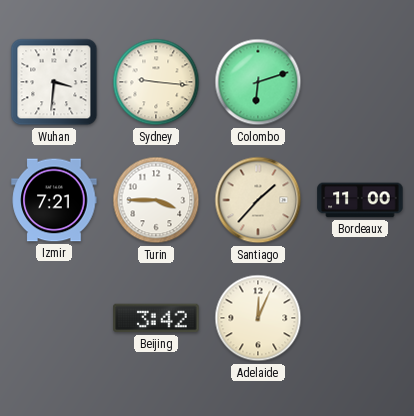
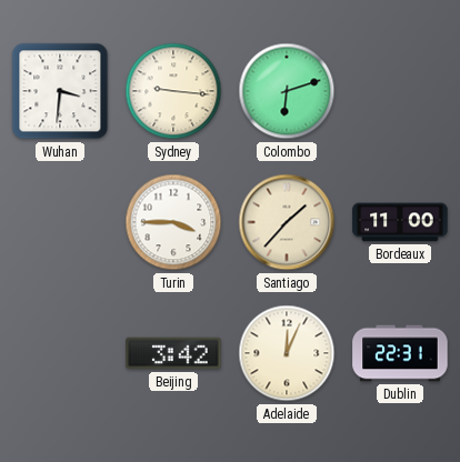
Izmir: 7:21 -> none
Dublin: none -> 22:31
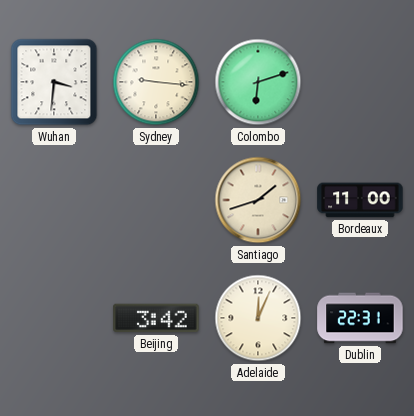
Turin: 3:45 -> none
Santiago: 1:37 -> 1:42
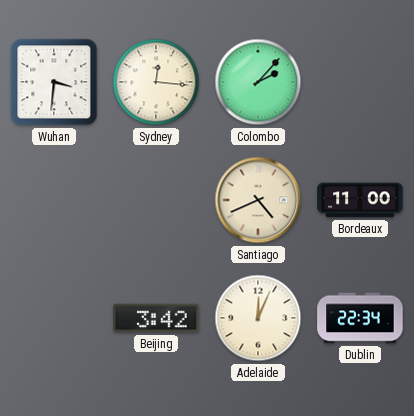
Sydney: 9:16 -> 12:16
Colombo: 6:12 -> 2:07
Santiago: 1:42 -> 4:41
Dublin: 22:31 -> 22:34
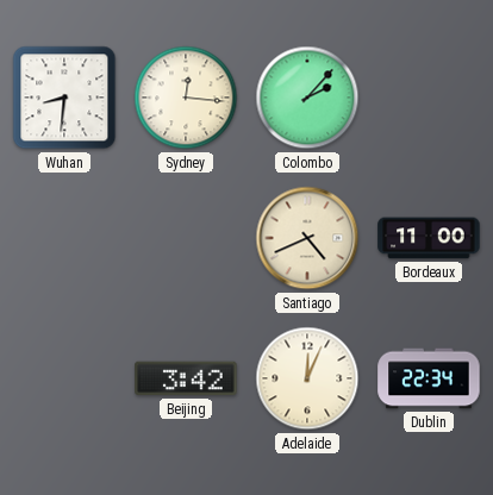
Wuhan: 3:31 -> 8:31
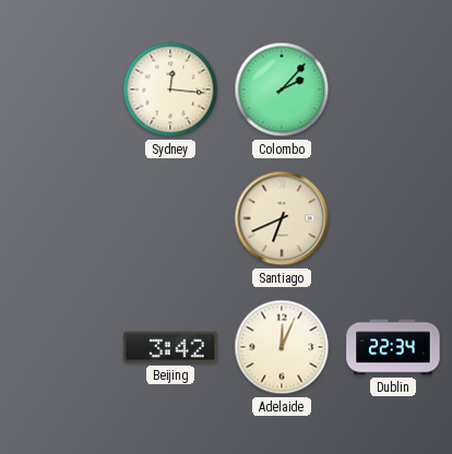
Wuhan: 8:31 -> none
Santiago: 4:41 -> 6:41
Bordeaux: 11:00 -> none
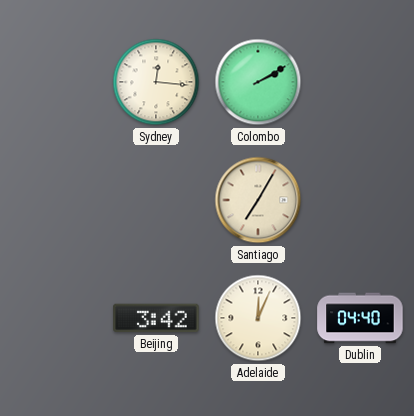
Colombo: 2:07 -> 2:10
Santiago: 6:41 -> 7:05
Dublin: 22:34 -> 04:40
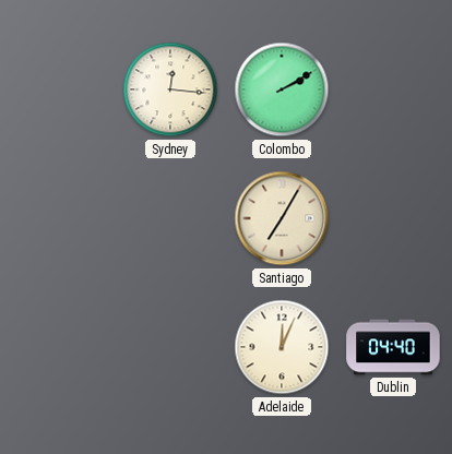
Beijing: 3:42 -> none
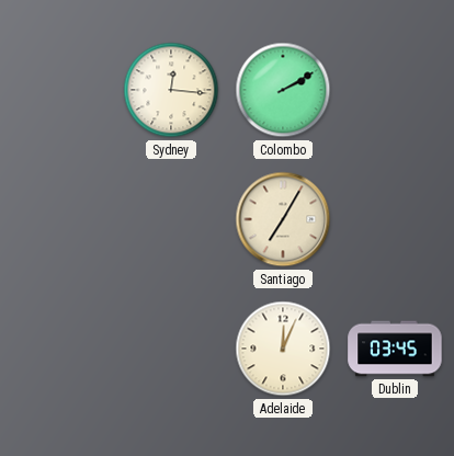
Dublin: 04:40 -> 03:45
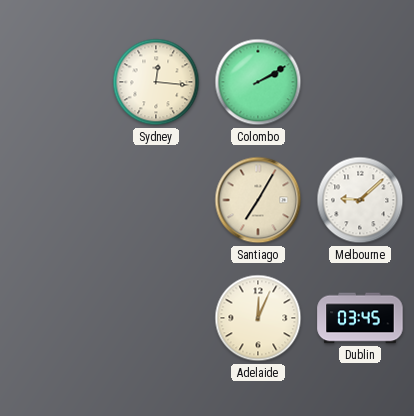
Melbourne: none -> 9:08
